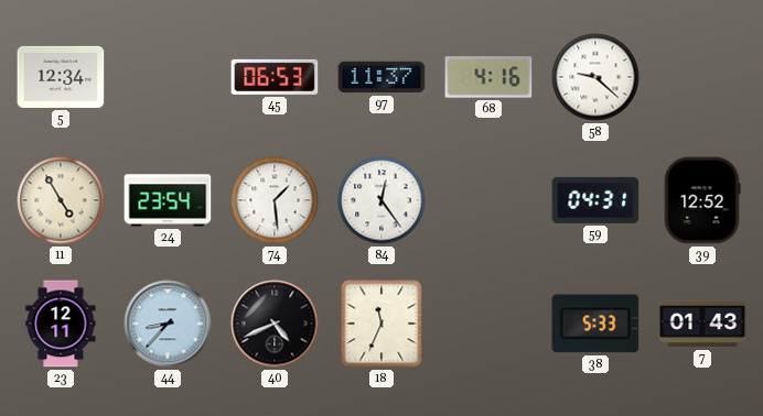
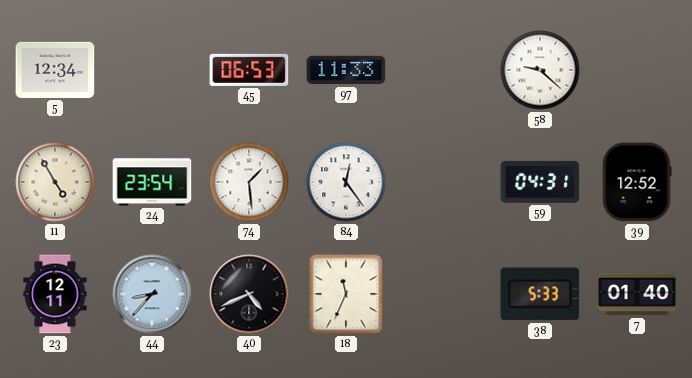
97: 11:37 -> 11:33
68: 4:16 -> none
7: 01:43 -> 01:40
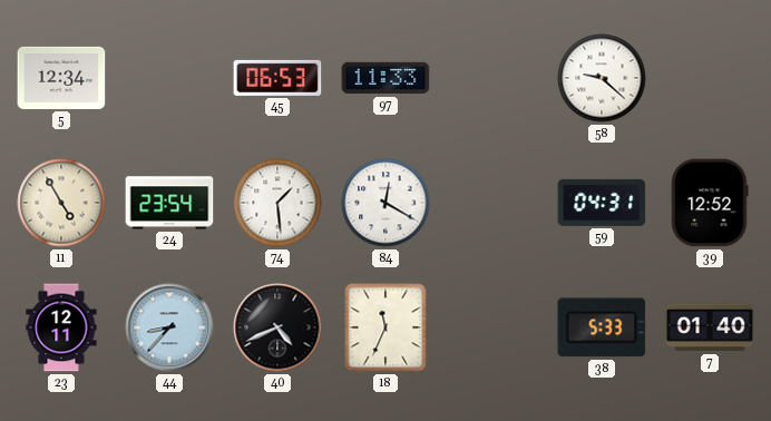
84: 12:24 -> 12:20
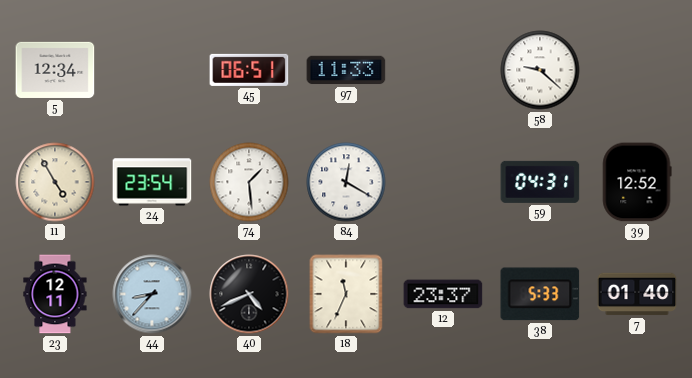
45: 06:53 -> 06:51
12: none -> 23:37
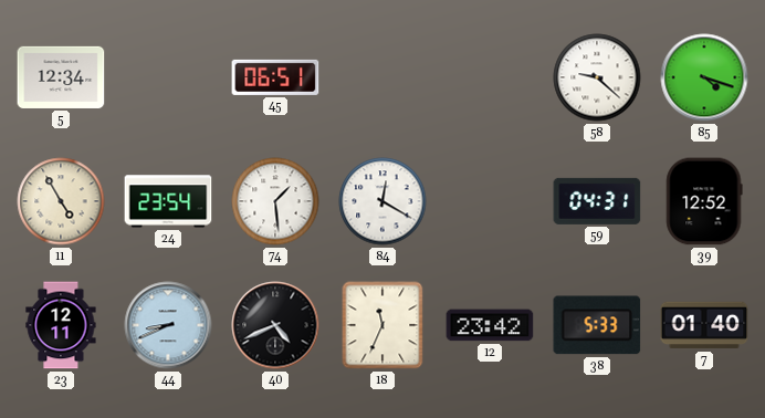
97: 11:33 -> none
85: none -> 4:18
44: 8:37 -> 8:41
12: 23:37 -> 23:42
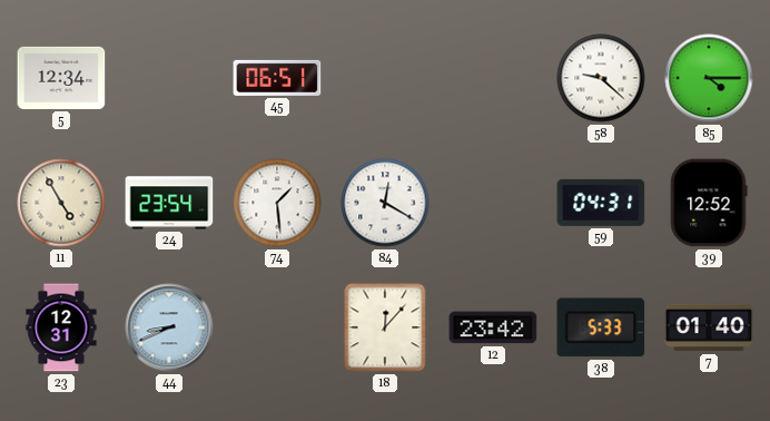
85: 4:18 -> 4:15
23: 12:11 -> 12:31
40: 4:41 -> none
18: 11:34 -> 12:07
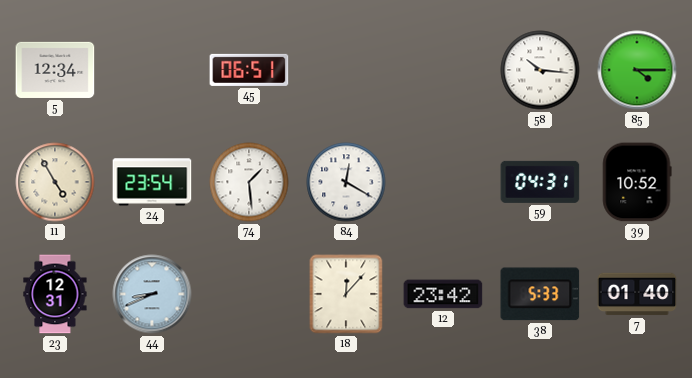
58: 9:22 -> 10:16
39: 12:52 -> 10:52
